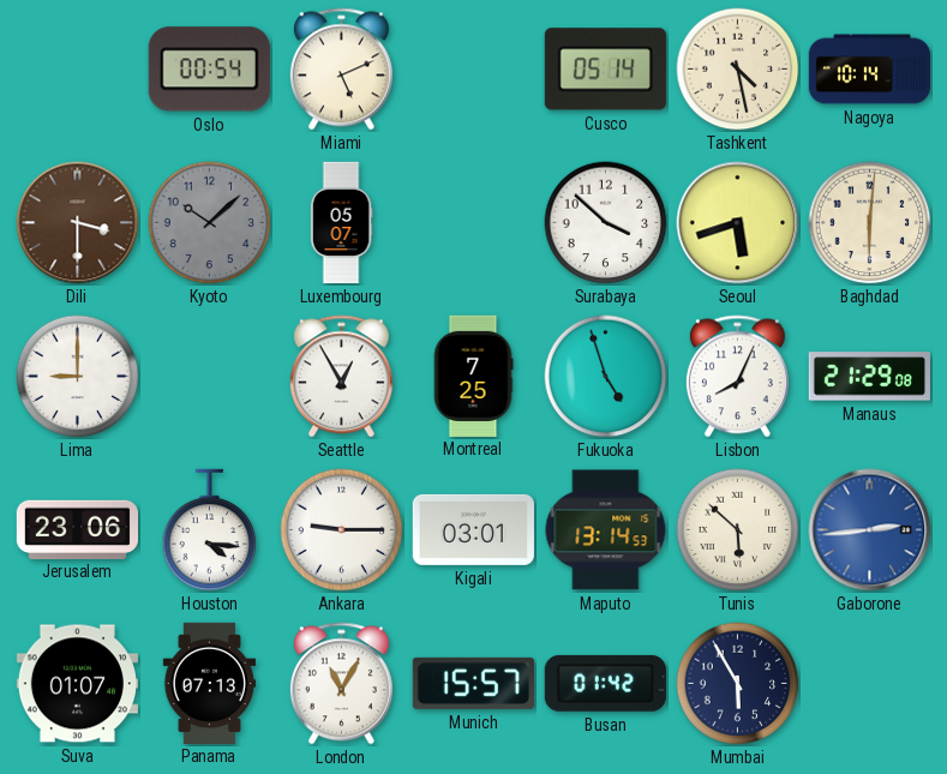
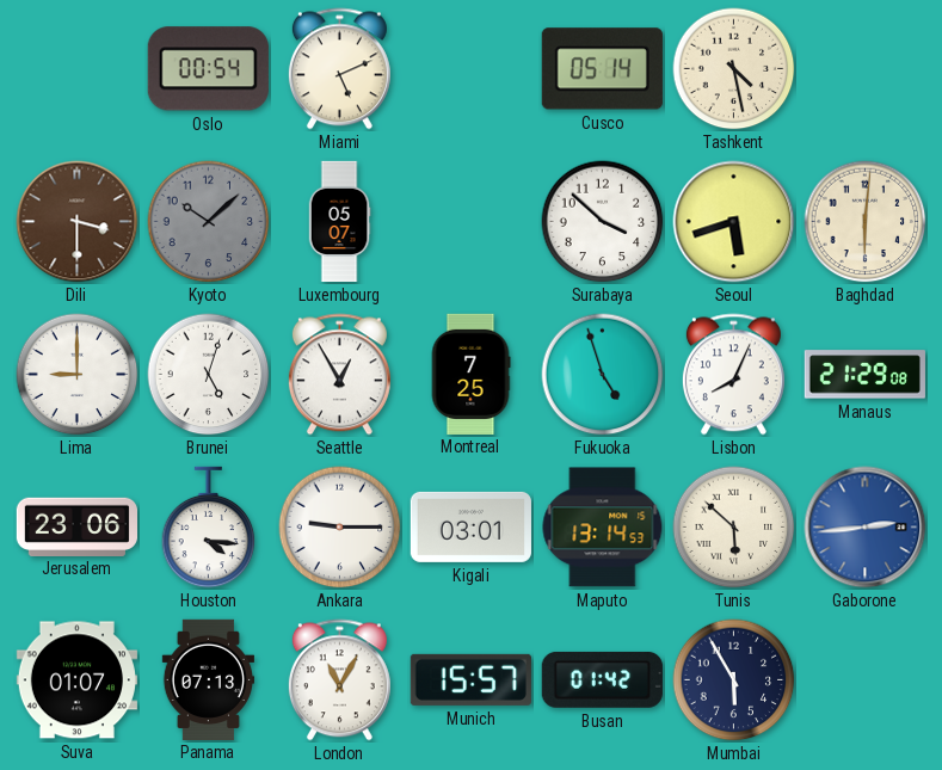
Nagoya: 10:14 -> none
Brunei: none -> 5:03
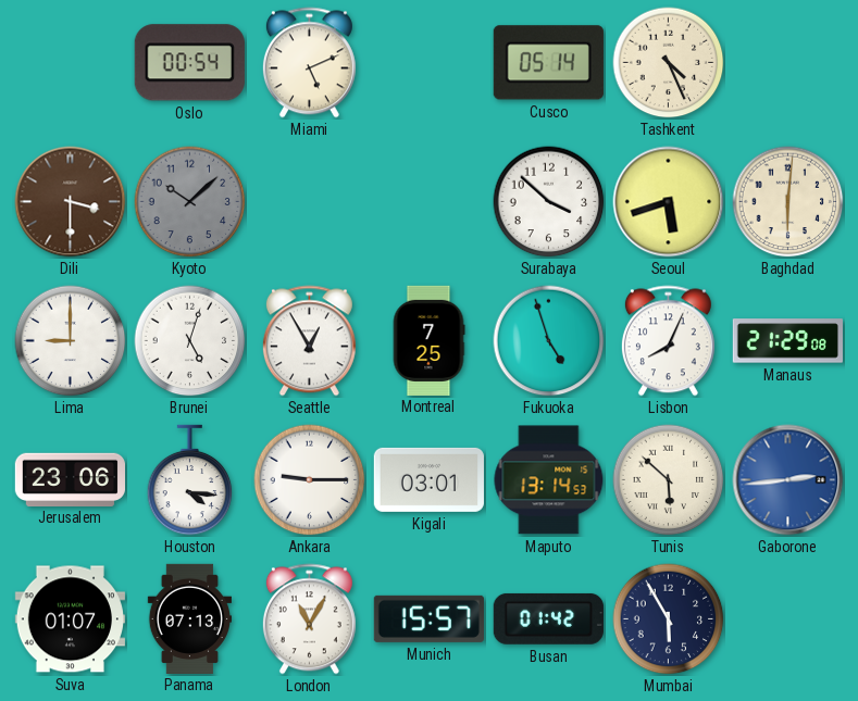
Tashkent: 4:28 -> 4:26
Luxembourg: 05:07 -> none
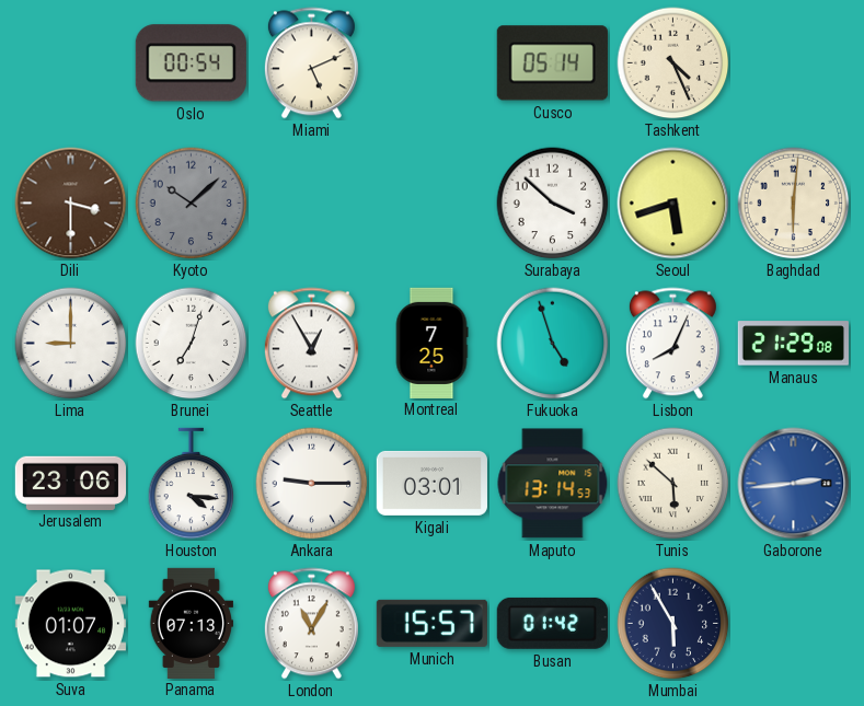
Brunei: 5:03 -> 7:03
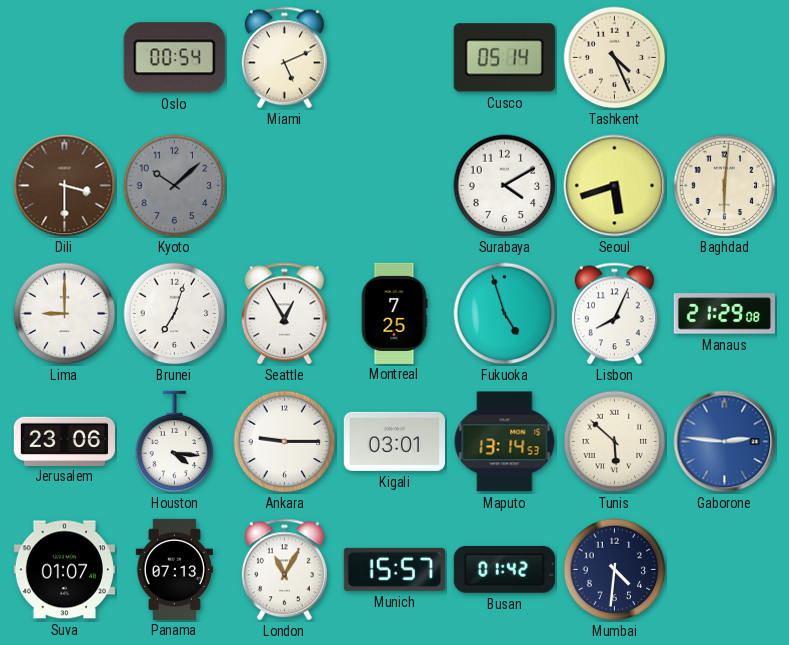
Surabaya: 3:52 -> 4:10
Gaborone: 2:44 -> 2:46
Mumbai: 5:55 -> 4:31
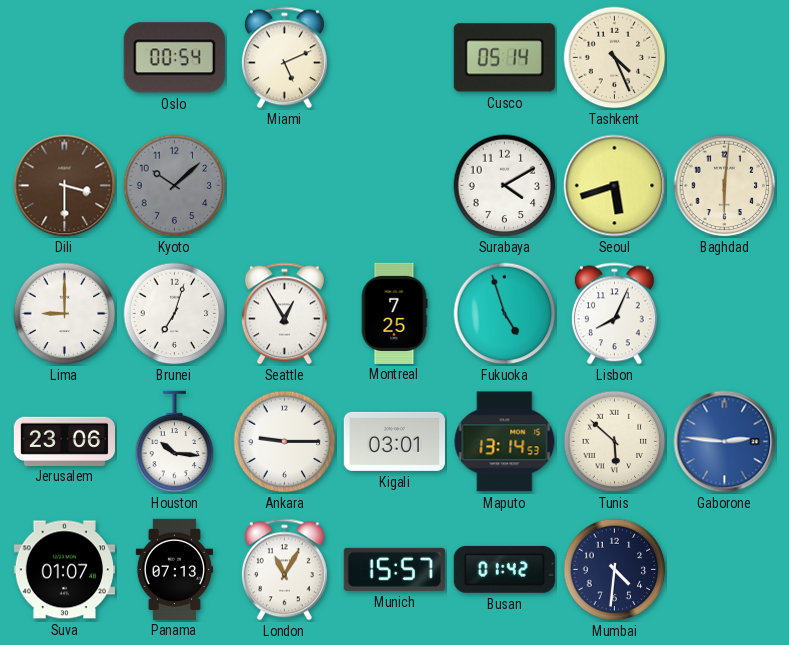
Manaus: 21:29 -> none
Houston: 4:16 -> 10:16
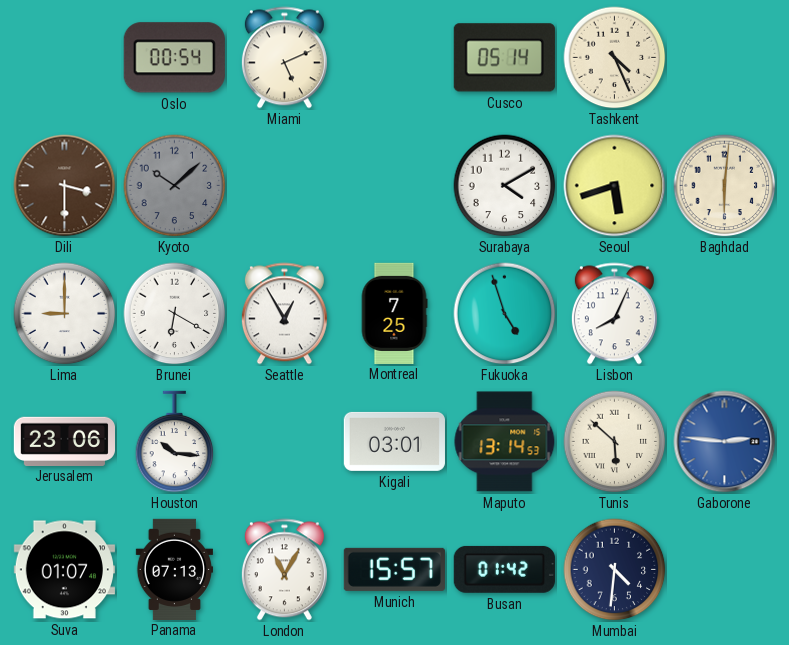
Brunei: 7:03 -> 6:20
Ankara: 9:15 -> none
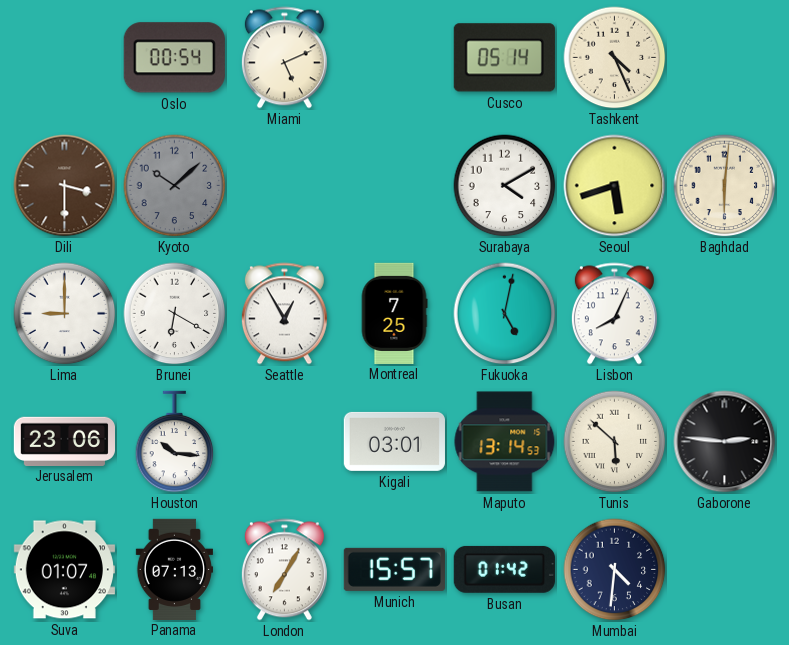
Fukuoka: 4:57 -> 5:02
Gaborone dial: blue -> black
London: 11:05 -> 7:05
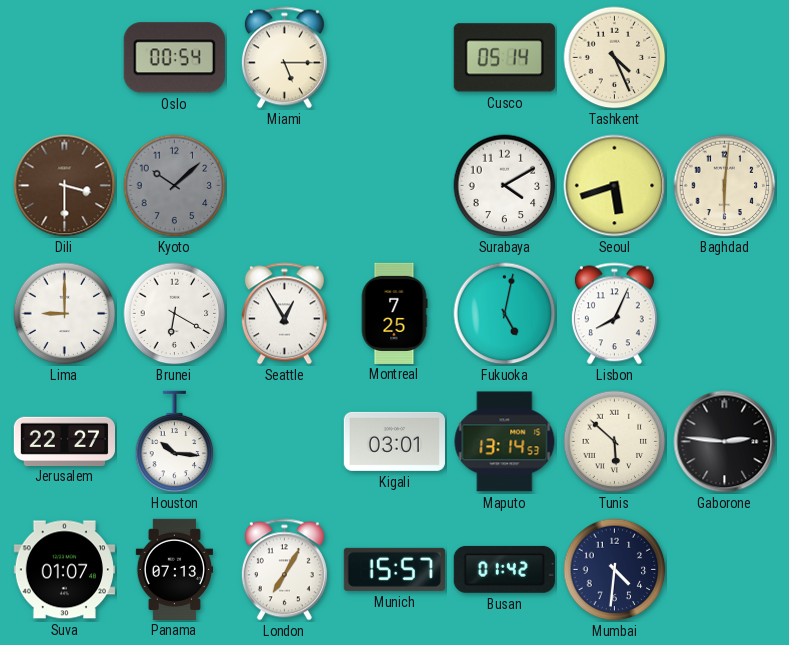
Miami: 5:11 -> 5:15
Jerusalem: 23:06 -> 22:27
